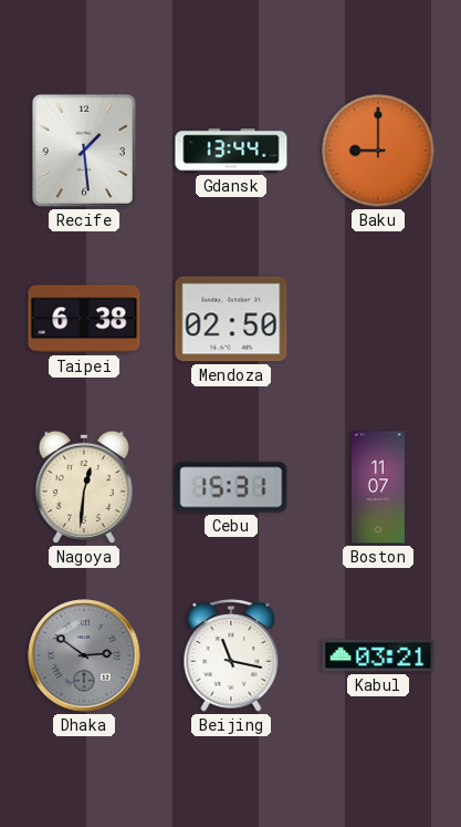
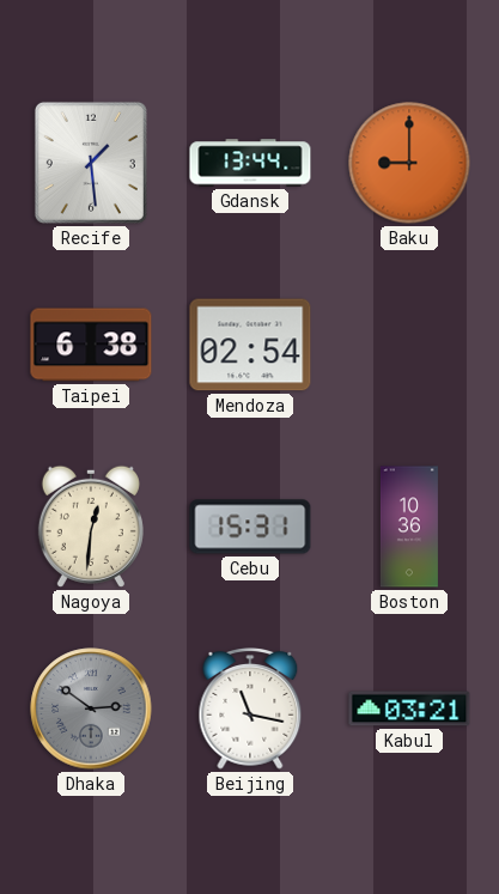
Mendoza: 02:50 -> 02:54
Boston: 11:07 -> 10:36
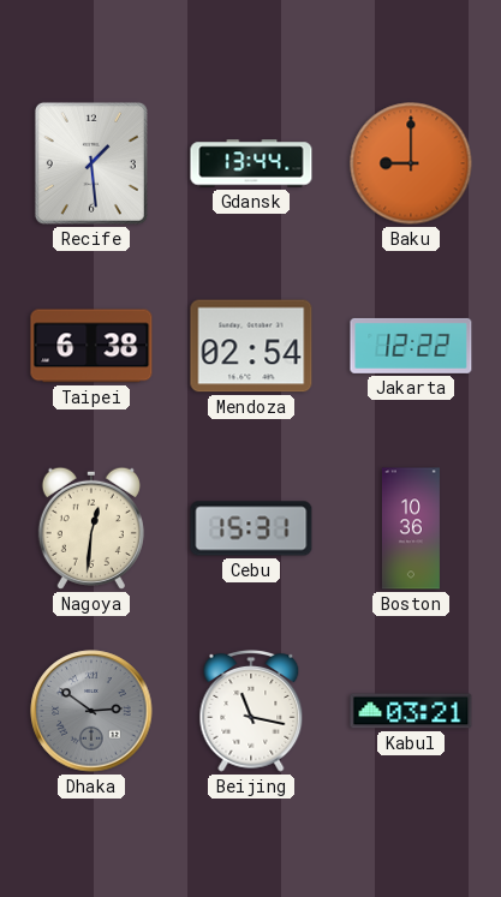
Jakarta: none -> 12:22
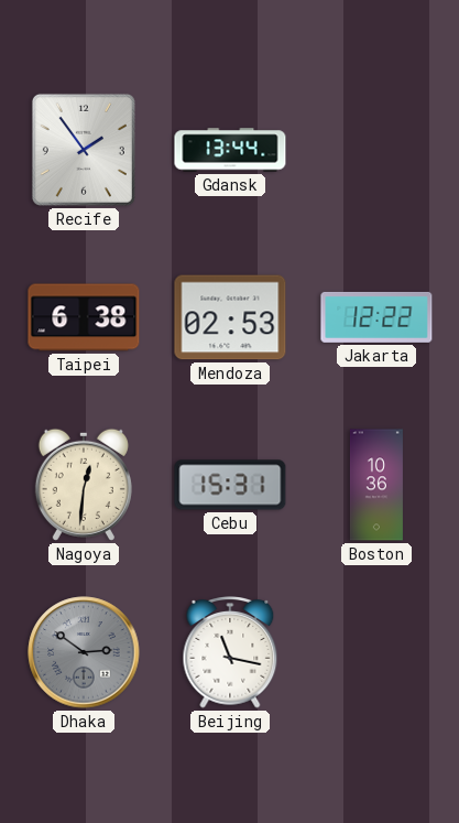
Recife: 1:29 -> 1:54
Baku: 9:00 -> none
Mendoza: 02:54 -> 02:53
Kabul: 03:21 -> none
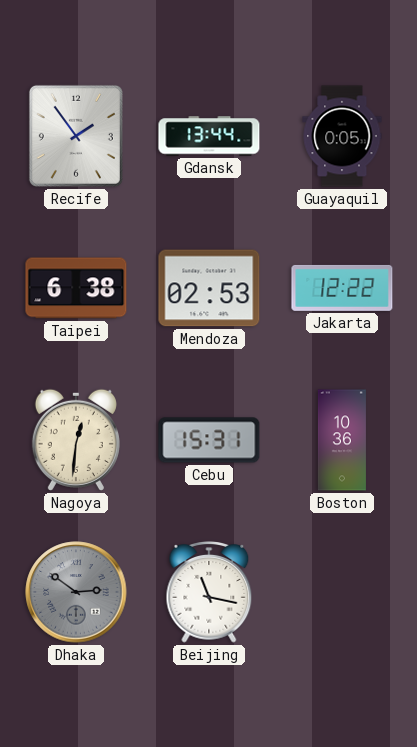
Guayaquil: none -> 0:05
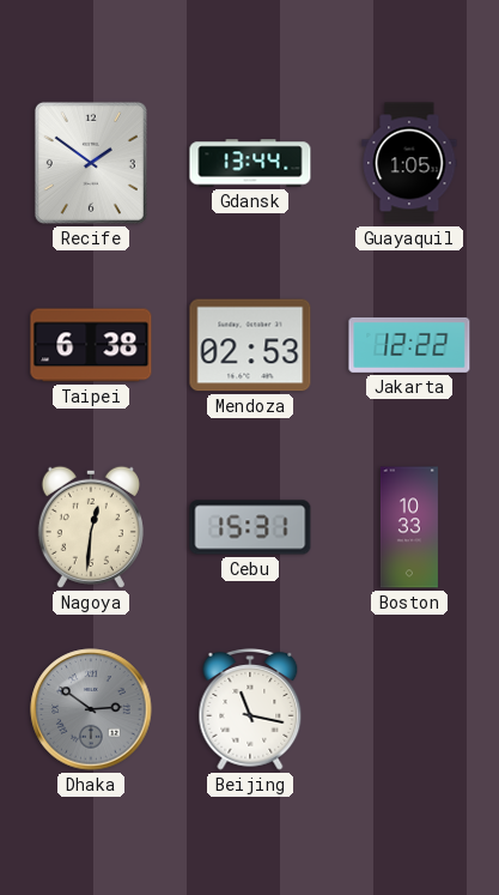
Recife: 1:54 -> 1:51
Guayaquil: 0:05 -> 1:05
Boston: 10:36 -> 10:33
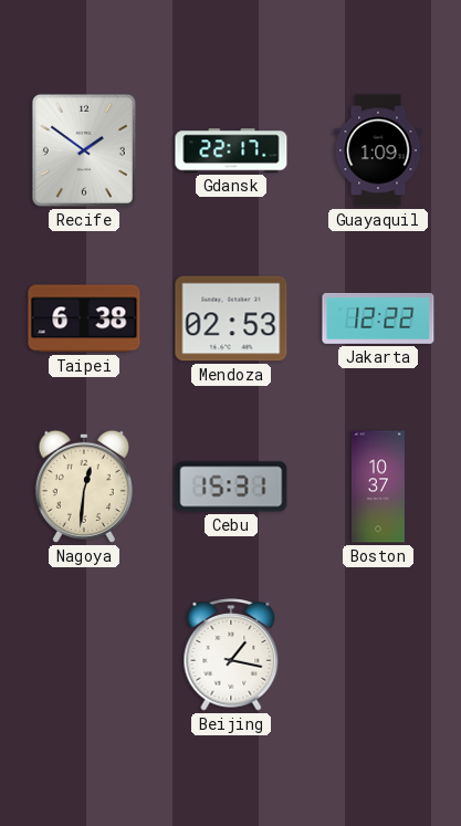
Gdansk: 13:44 -> 22:17
Guayaquil: 1:05 -> 1:09
Boston: 10:33 -> 10:37
Dhaka: 2:51 -> none
Beijing: 11:17 -> 1:17
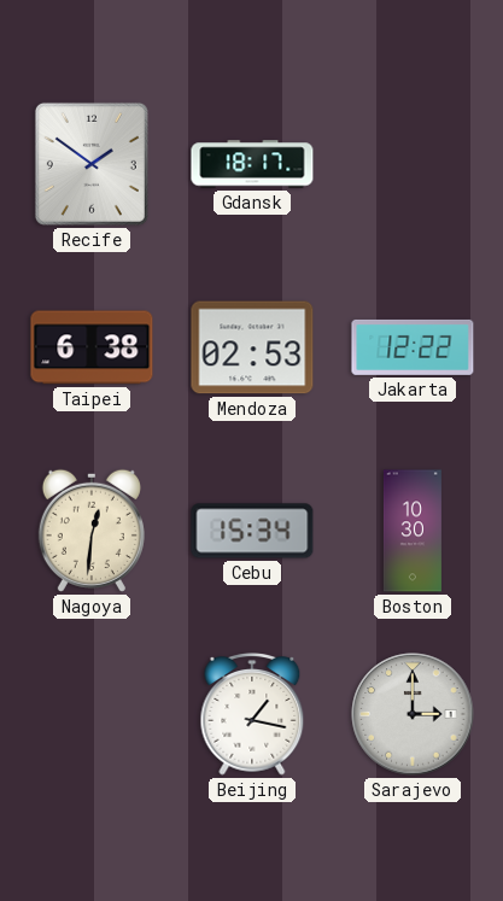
Gdansk: 22:17 -> 18:17
Guayaquil: 1:09 -> none
Cebu: 15:31 -> 15:34
Boston: 10:37 -> 10:30
Sarajevo: none -> 3:00
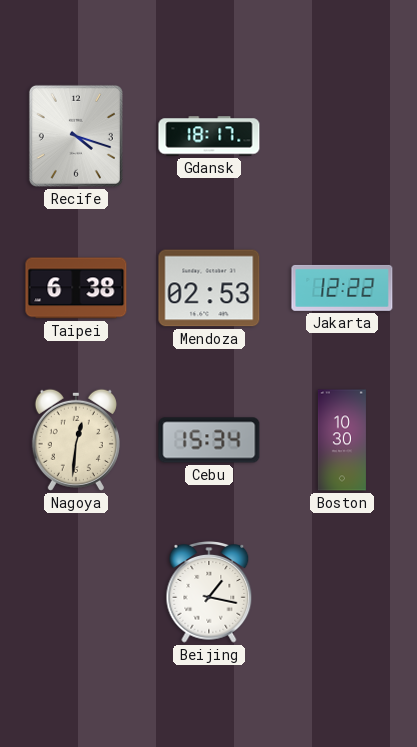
Recife: 1:51 -> 4:18
Sarajevo: 3:00 -> none
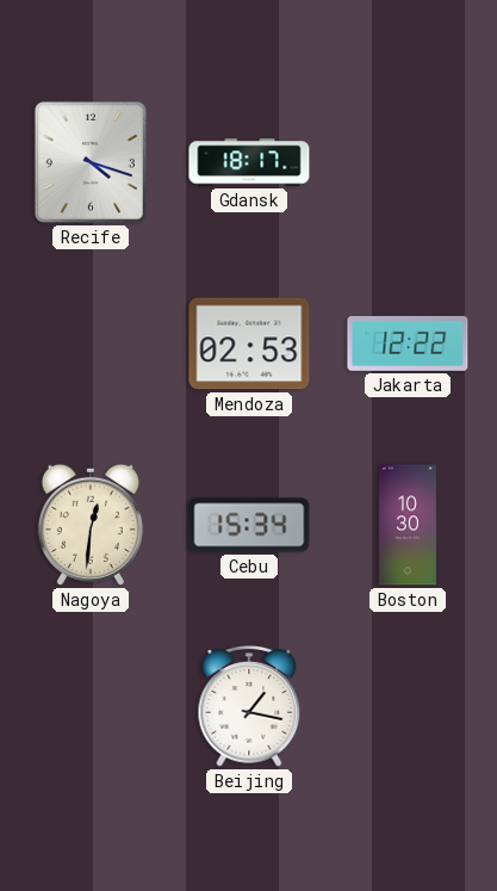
Taipei: 6:38 -> none
